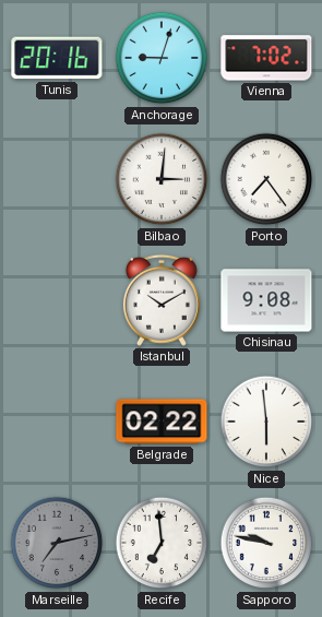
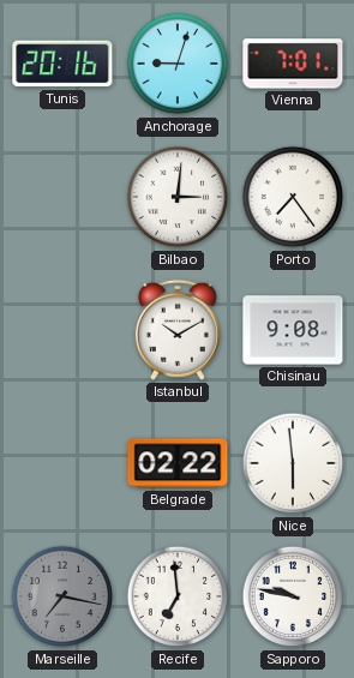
Vienna: 7:02 -> 7:01
Marseille: 7:13 -> 7:17
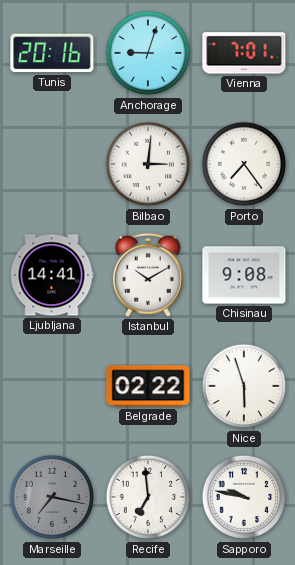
Ljubljana: none -> 14:41
Nice: 5:59 -> 5:57
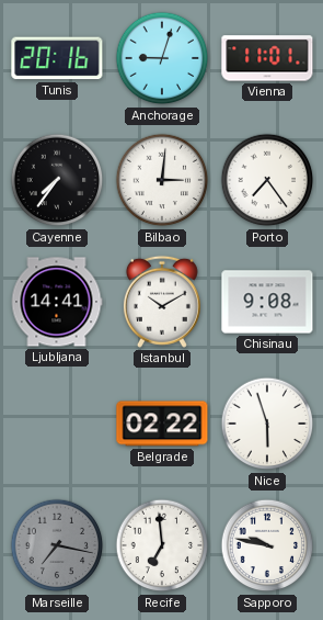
Vienna: 7:01 -> 11:01
Cayenne: none -> 7:36
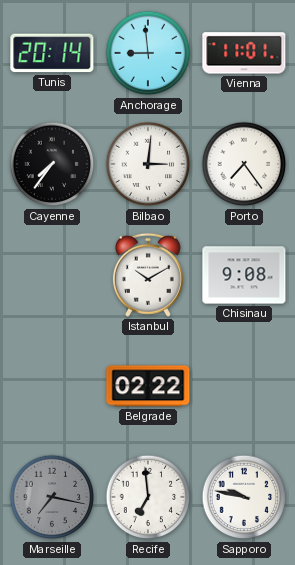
Tunis: 20:16 -> 20:14
Anchorage: 9:03 -> 8:59
Ljubljana: 14:41 -> none
Nice: 5:57 -> none
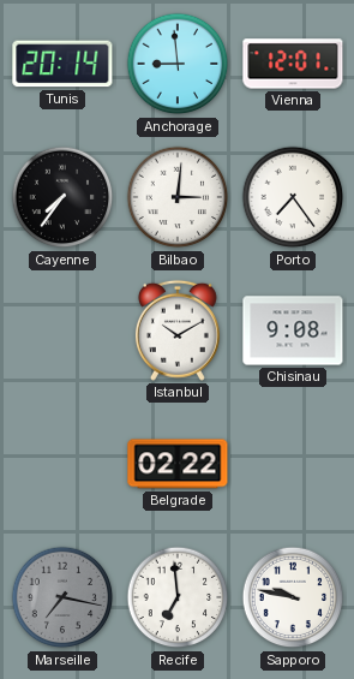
Vienna: 11:01 -> 12:01
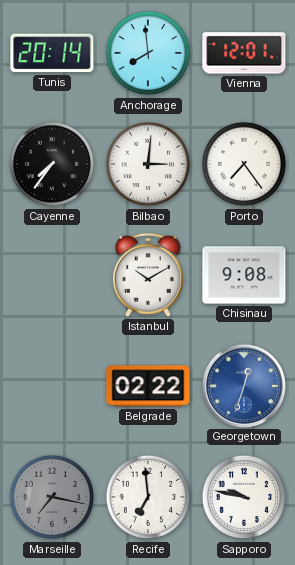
Anchorage: 8:59 -> 7:59
Georgetown: none -> 12:33
